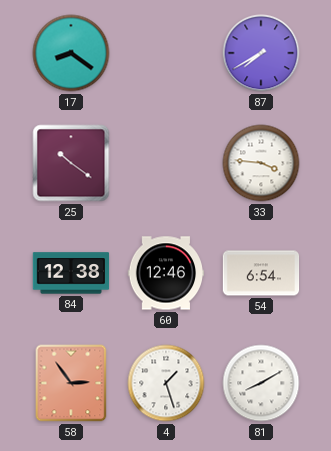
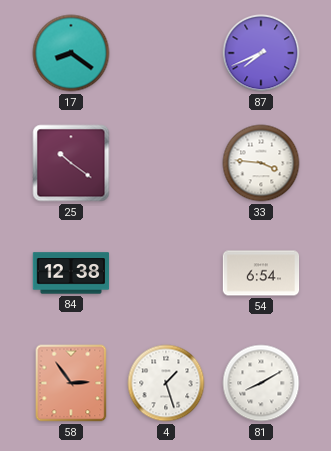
87: 7:40 -> 7:41
60: 12:46 -> none
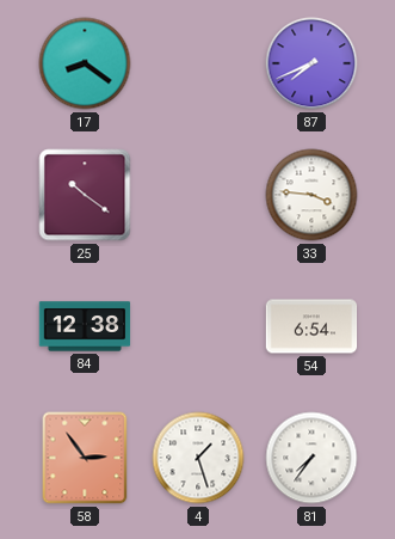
81: 8:10 -> 7:36
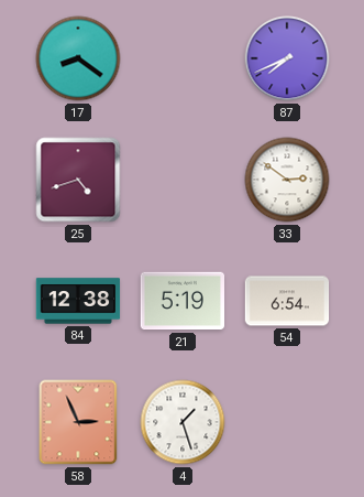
25: 10:21 -> 4:42
33: 3:46 -> 2:51
21: none -> 5:19
58: 2:54 -> 2:56
81: 7:36 -> none
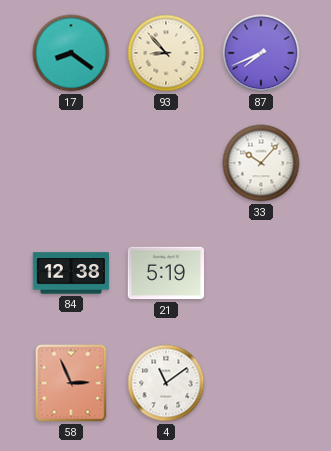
93: none -> 8:53
25: 4:42 -> none
33: 2:51 -> 10:07
54: 6:54 -> none
4: 1:27 -> 11:09
